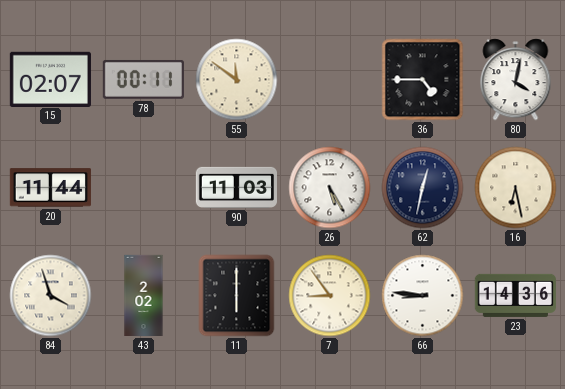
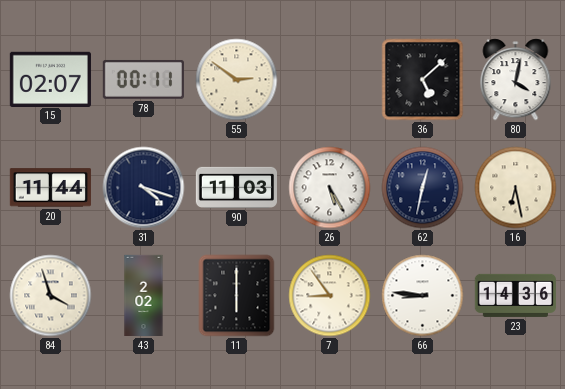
55: 11:51 -> 2:51
36: 4:45 -> 5:08
31: none -> 4:18
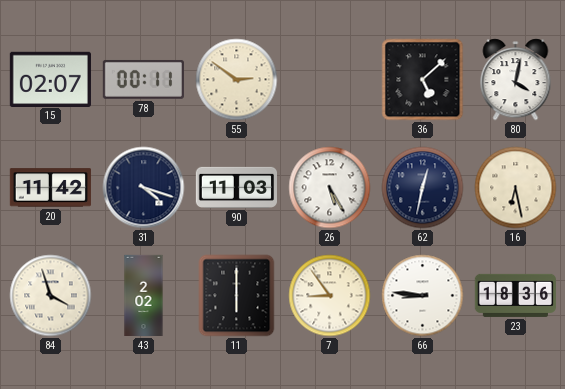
20: 11:44 -> 11:42
23: 14:36 -> 18:36
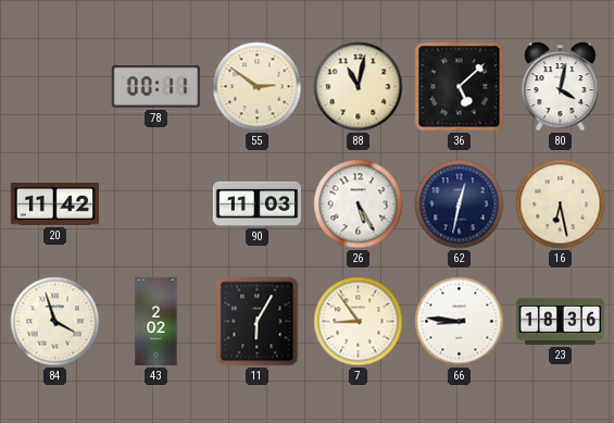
15: 02:07 -> none
88: none -> 11:02
31: 4:18 -> none
11: 6:00 -> 6:05
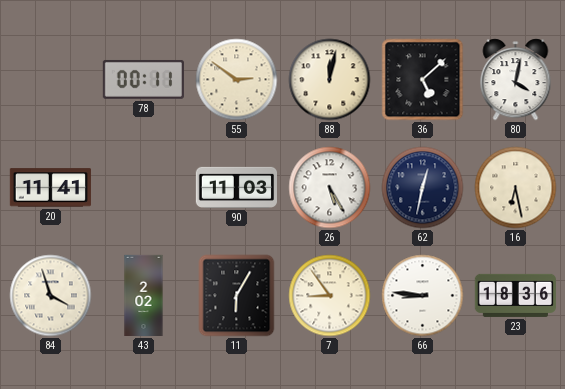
88: 11:02 -> 12:02
20: 11:42 -> 11:41
